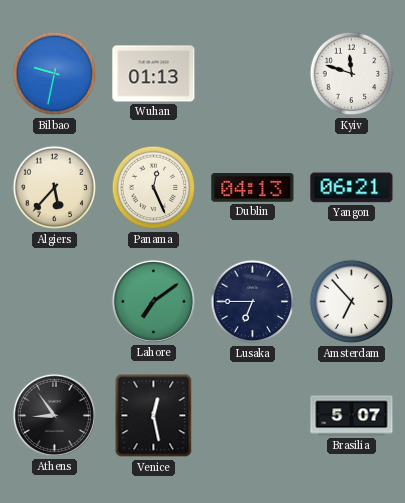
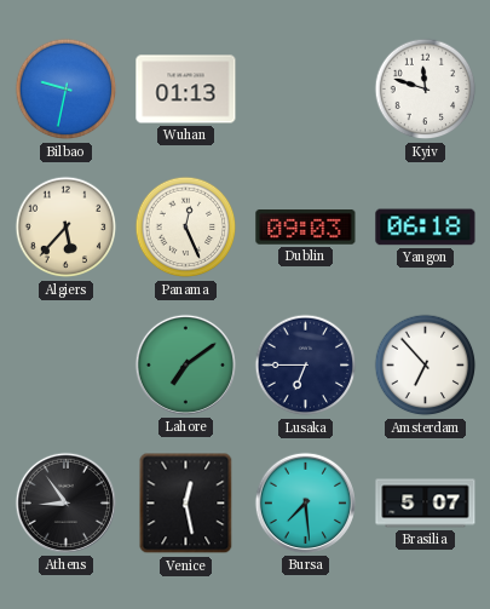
Dublin: 04:13 -> 09:03
Yangon: 06:21 -> 06:18
Bursa: none -> 7:29
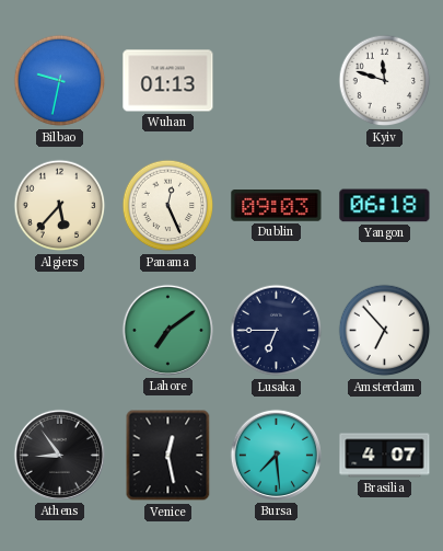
Brasilia: 5:07 -> 4:07
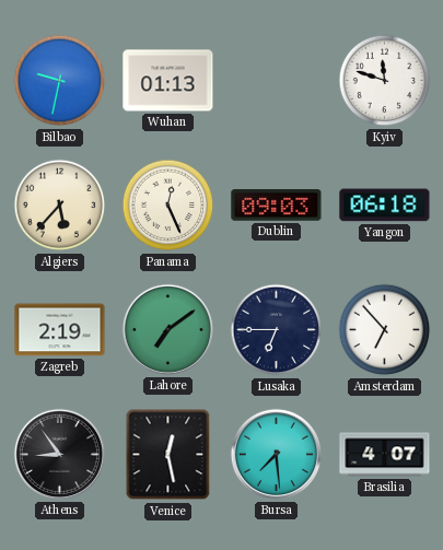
Zagreb: none -> 2:19
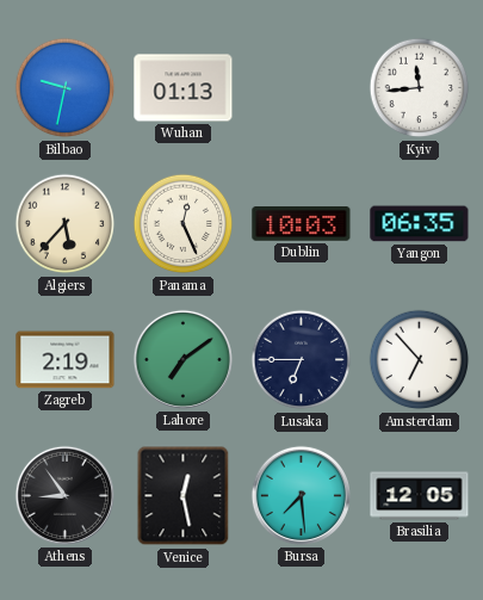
Kyiv: 11:48 -> 11:44
Dublin: 09:03 -> 10:03
Yangon: 06:18 -> 06:35
Brasilia: 4:07 -> 12:05
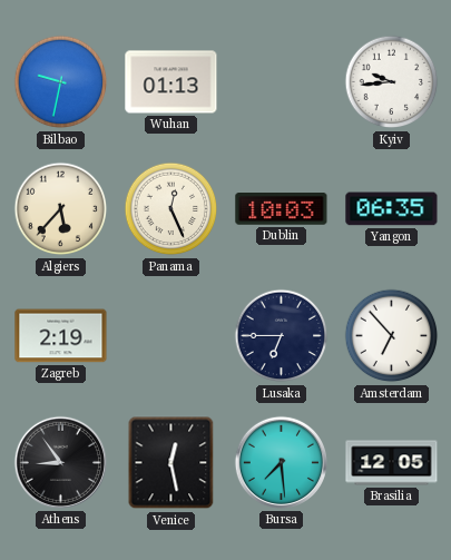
Kyiv: 11:44 -> 9:44
Lahore: 7:09 -> none
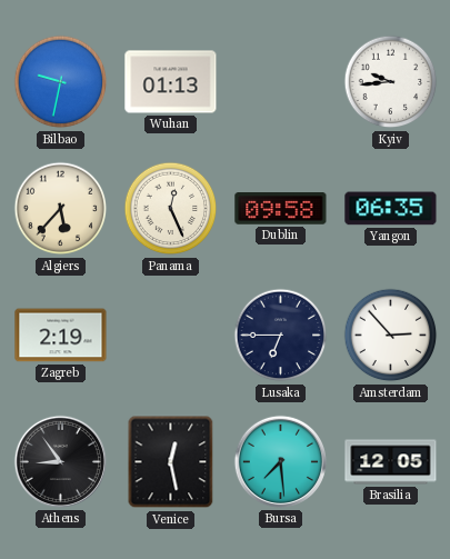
Dublin: 10:03 -> 09:58
Amsterdam: 6:53 -> 2:53
